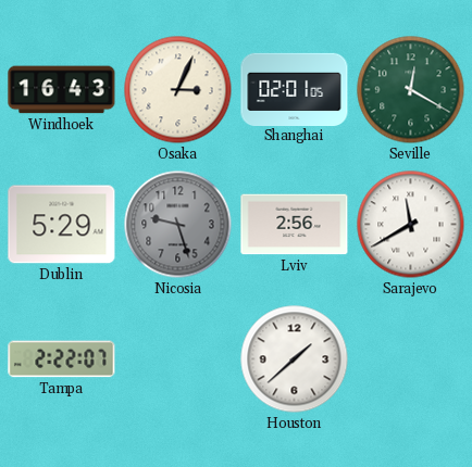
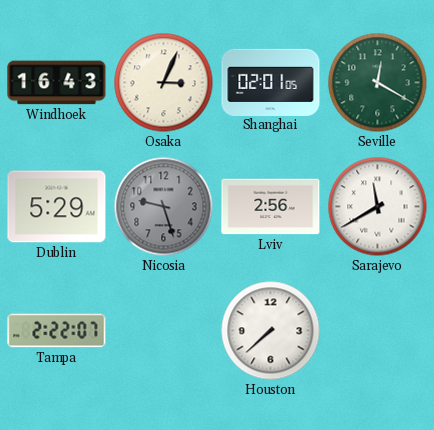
Houston: 1:38 -> 7:38
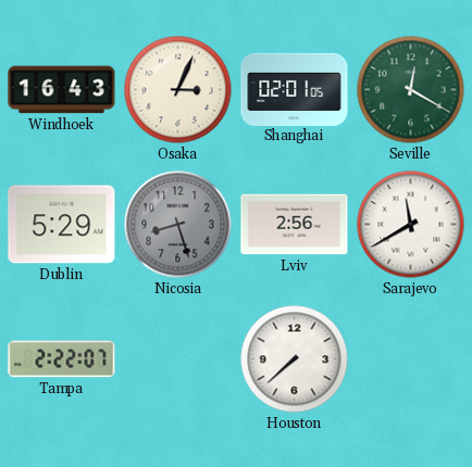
Nicosia: 9:27 -> 8:27
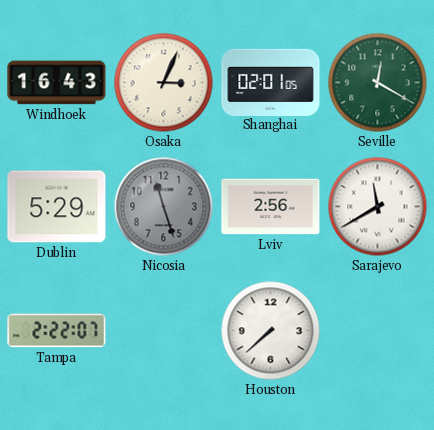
Nicosia: 8:27 -> 11:27
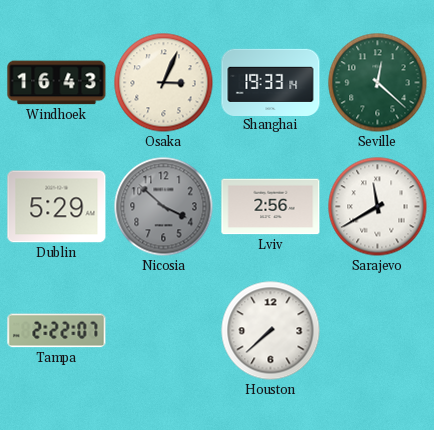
Shanghai: 02:01 -> 19:33
Seville: 12:20 -> 12:22
Nicosia: 11:27 -> 3:52
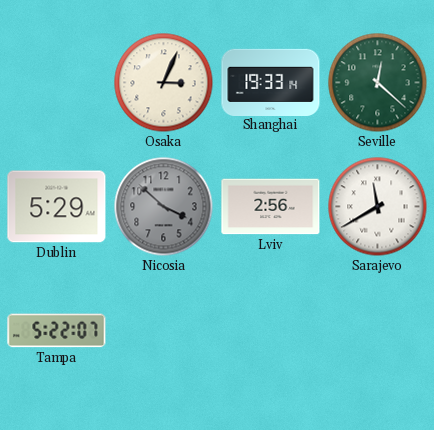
Windhoek: 16:43 -> none
Tampa: 2:22 -> 5:22
Houston: 7:38 -> none
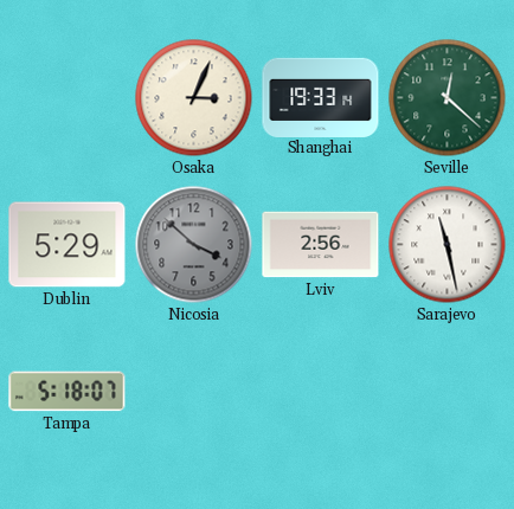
Sarajevo: 11:40 -> 11:28
Tampa: 5:22 -> 5:18
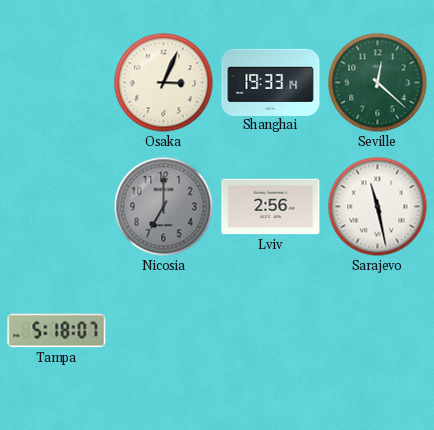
Dublin: 5:29 -> none
Nicosia: 3:52 -> 7:00
